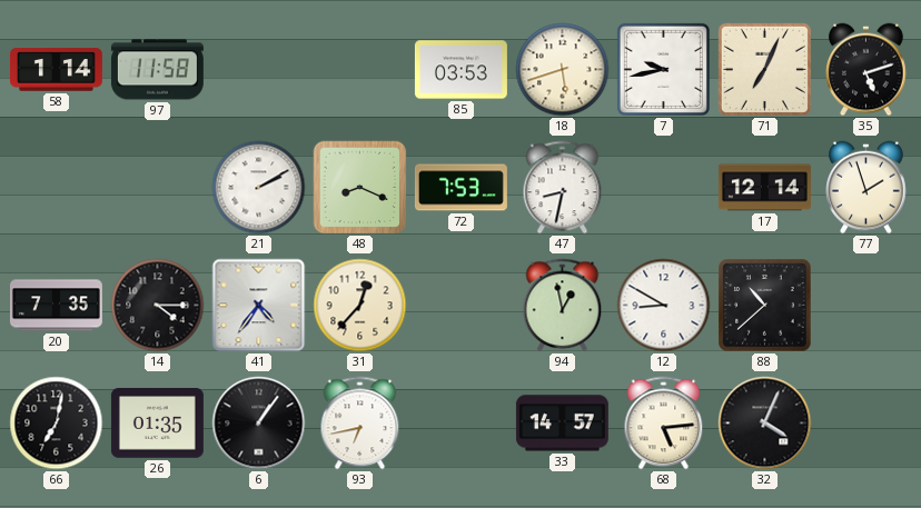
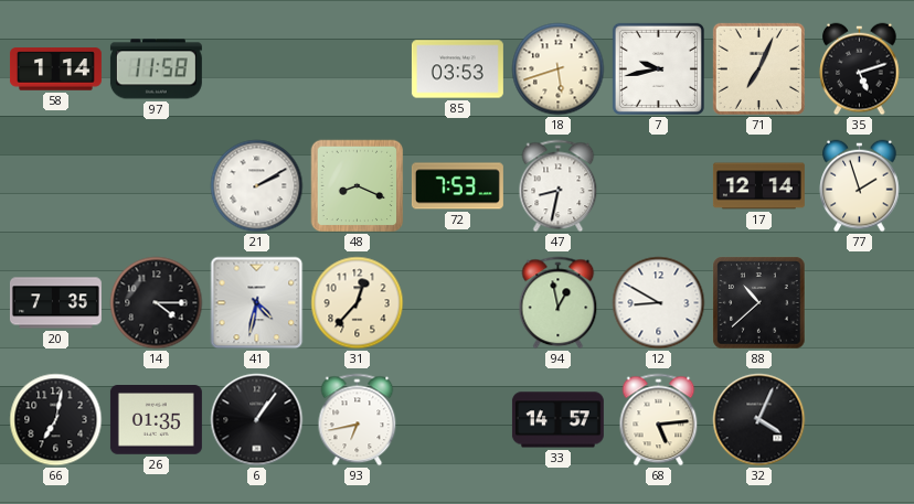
41: 4:36 -> 4:32
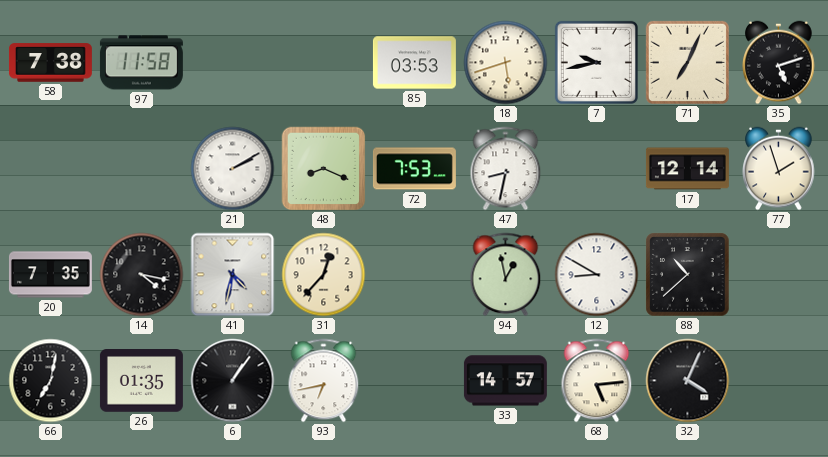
58: 1:14 -> 7:38
14: 4:15 -> 4:17
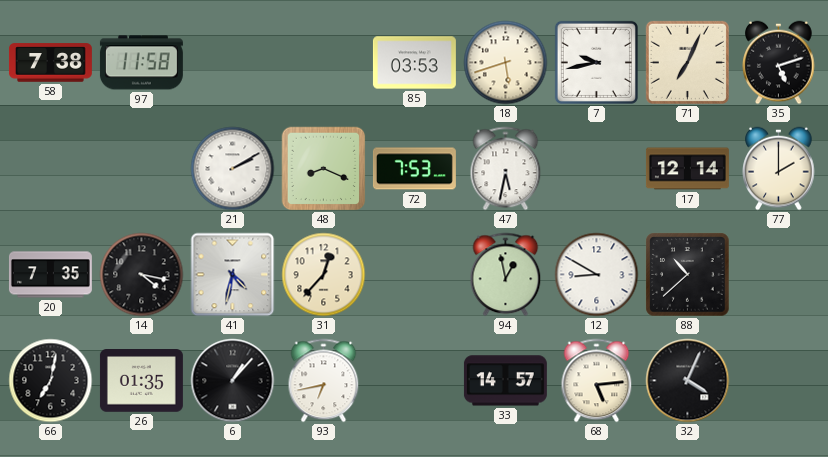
47: 8:32 -> 5:32
77: 1:57 -> 2:00
6: 1:06 -> 1:07
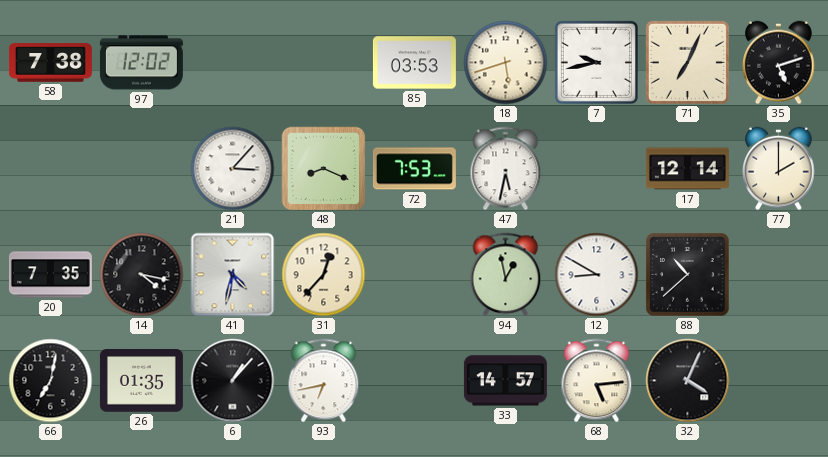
97: 11:58 -> 12:02
21: 2:10 -> 3:07
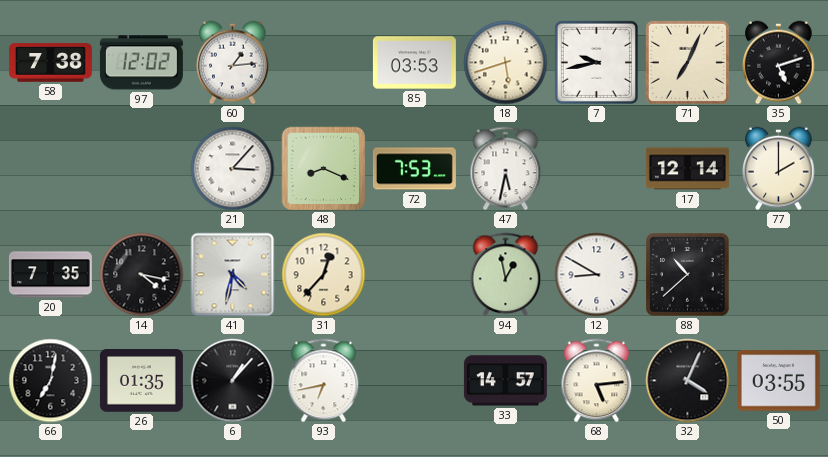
60: none -> 1:14
50: none -> 03:55
